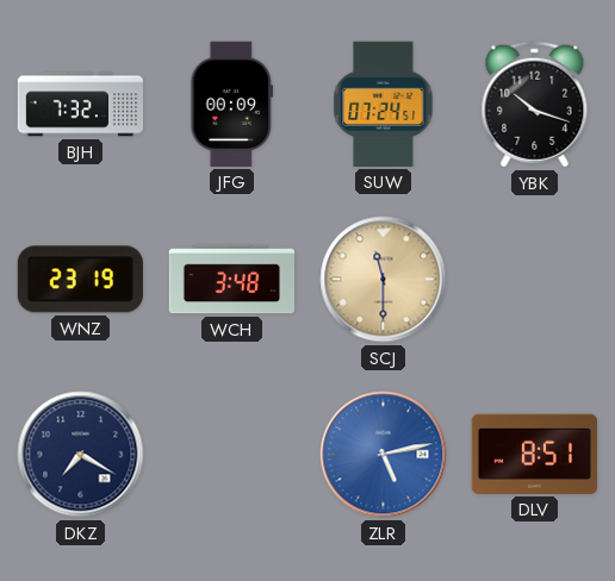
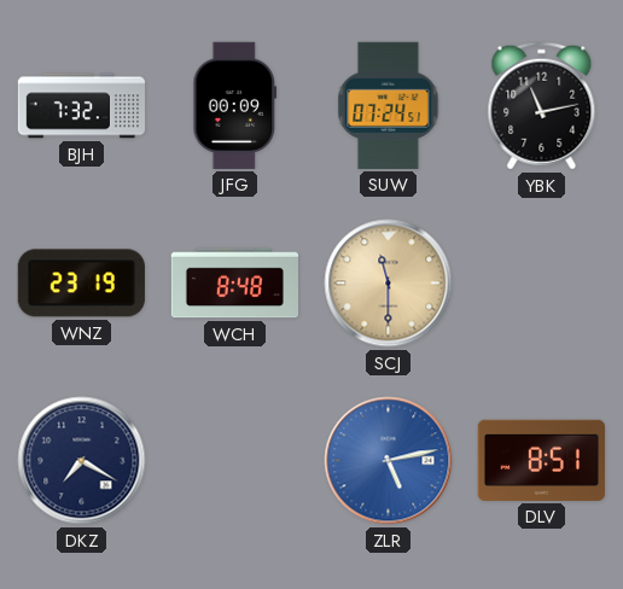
YBK: 10:18 -> 11:13
WCH: 3:48 -> 8:48
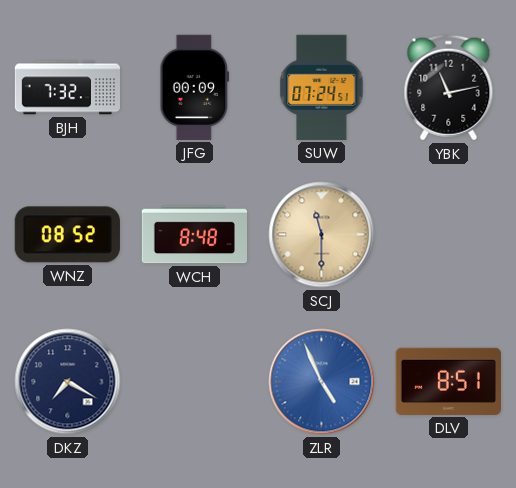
WNZ: 23:19 -> 08:52
ZLR: 5:13 -> 4:56
